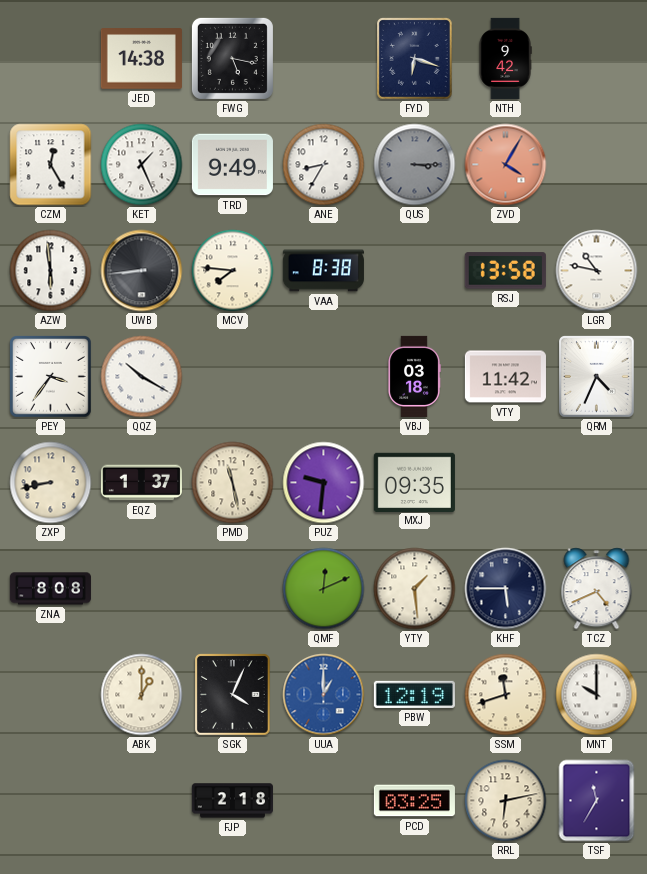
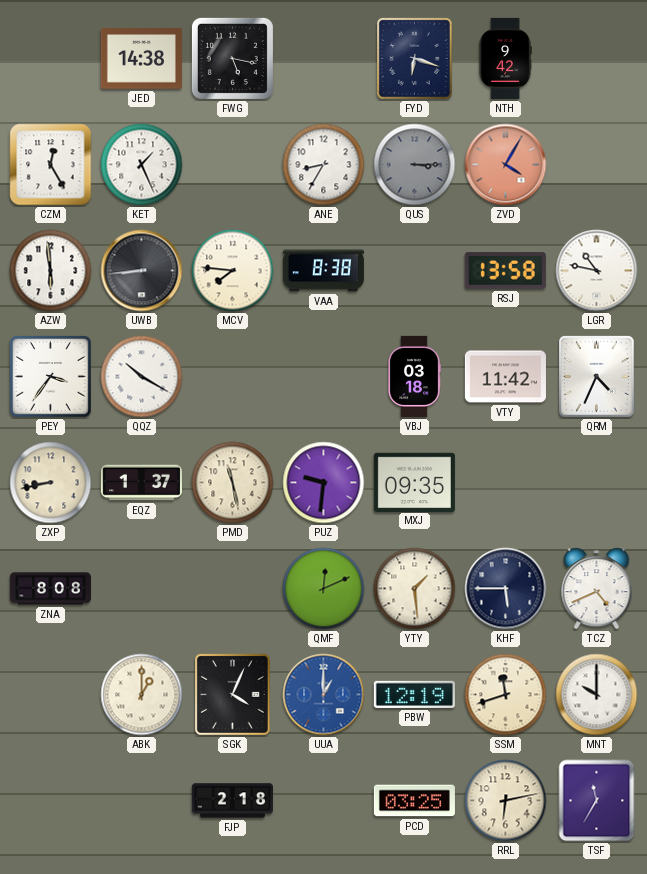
TRD: 9:49 -> none
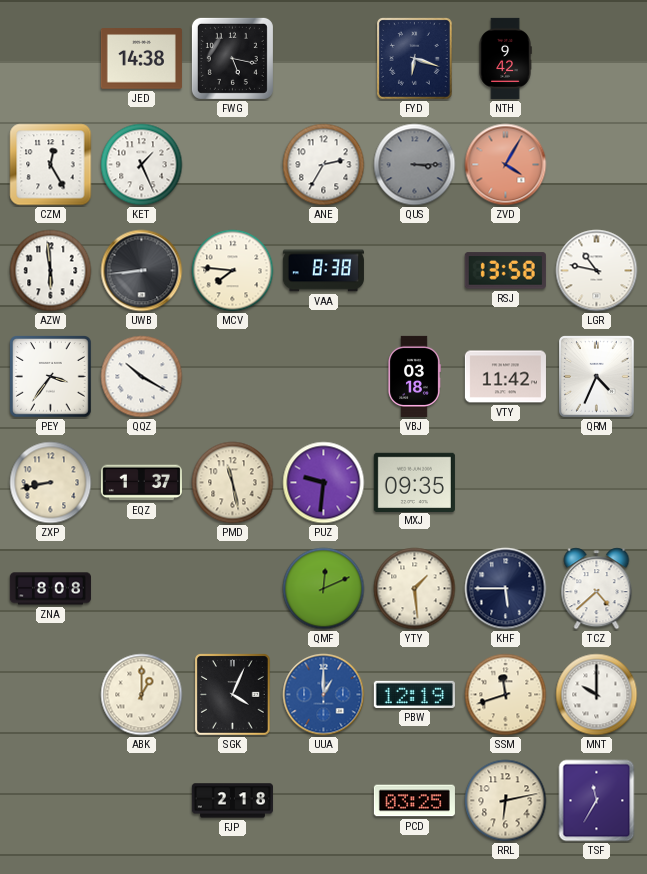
ANE: 8:35 -> 2:35
TCZ: 4:41 -> 4:38
